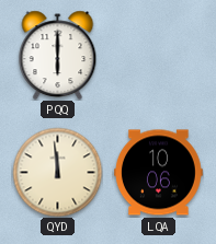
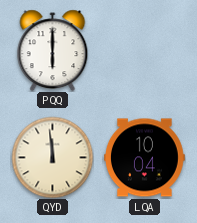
LQA: 10:06 -> 10:04
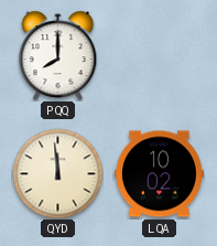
PQQ: 6:00 -> 8:00
LQA: 10:04 -> 10:02
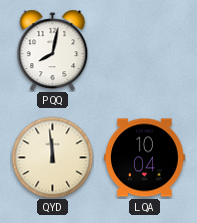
PQQ: 8:00 -> 8:02
LQA: 10:02 -> 10:04
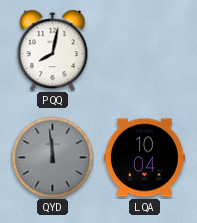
QYD dial: cream -> grey
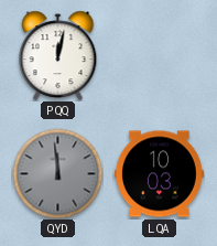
PQQ: 8:02 -> 12:02
LQA: 10:04 -> 10:03
